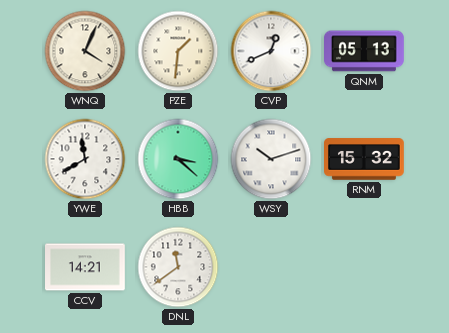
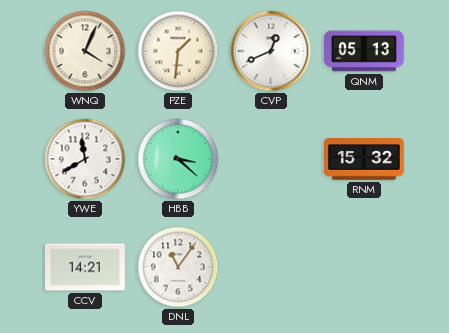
WSY: 10:12 -> none
DNL: 11:39 -> 11:06
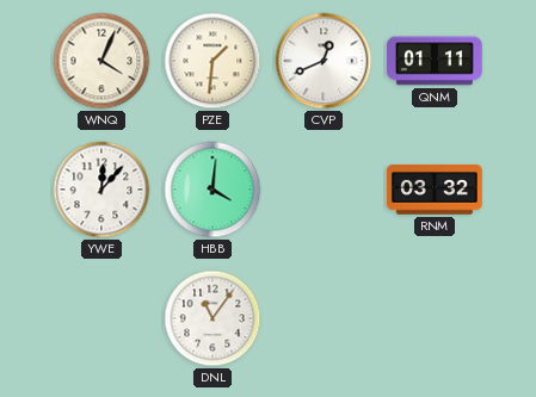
QNM: 05:13 -> 01:11
YWE: 11:40 -> 12:07
HBB: 3:22 -> 4:01
RNM: 15:32 -> 03:32
CCV: 14:21 -> none
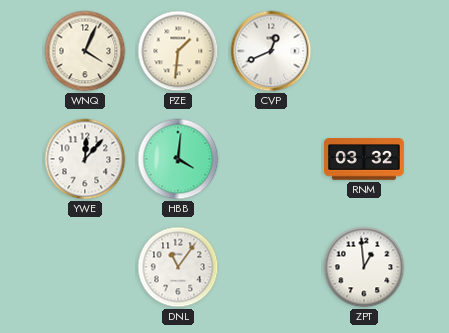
QNM: 01:11 -> none
ZPT: none -> 12:59
